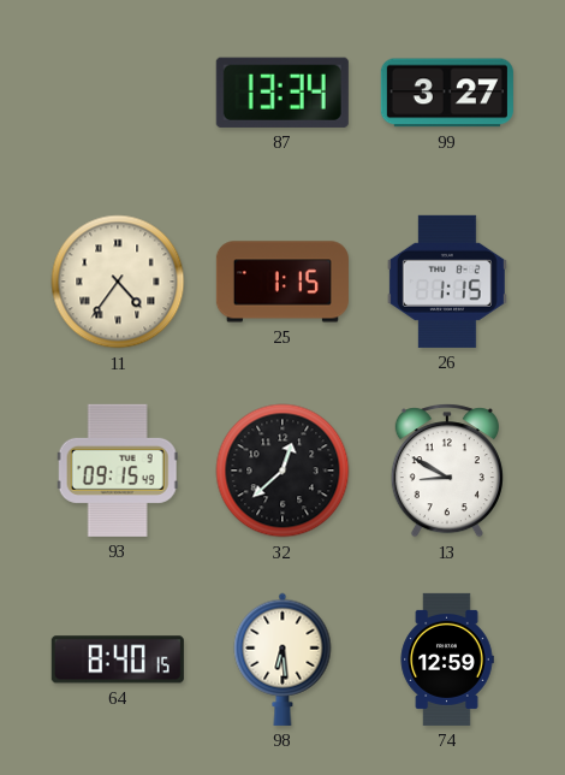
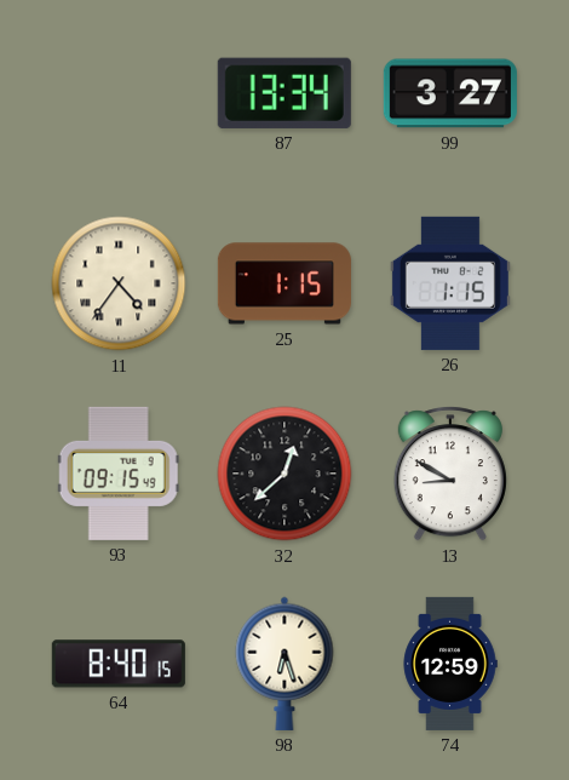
98: 6:29 -> 6:27
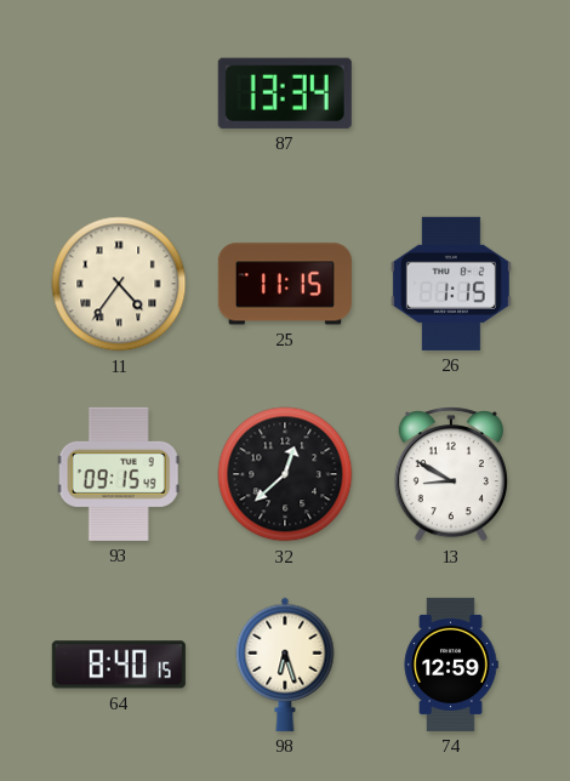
99: 3:27 -> none
25: 1:15 -> 11:15
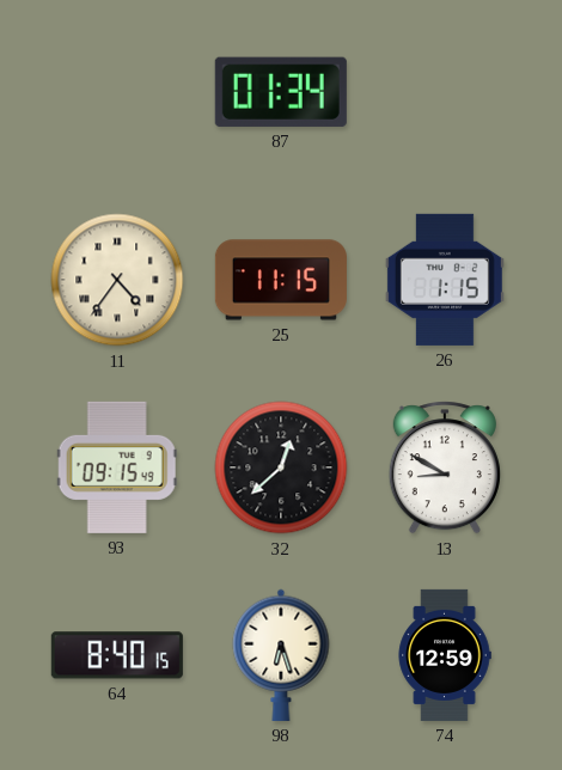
87: 13:34 -> 01:34
